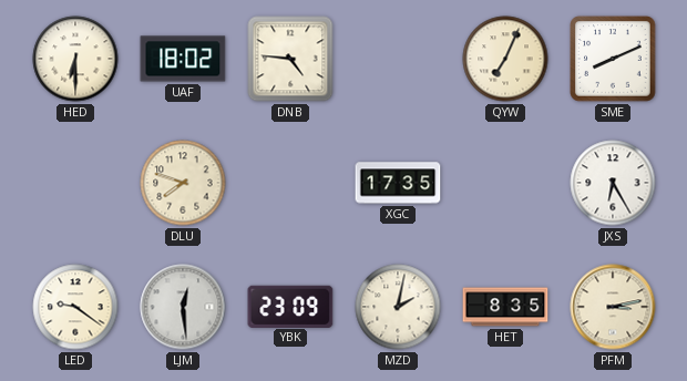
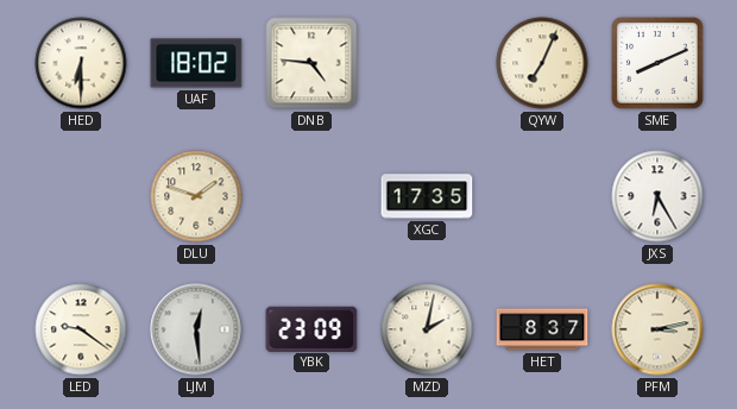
DLU: 7:48 -> 1:48
HET: 8:35 -> 8:37
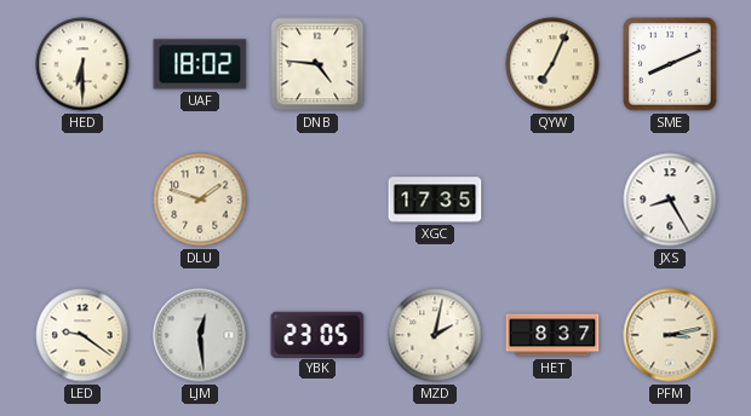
JXS: 6:25 -> 8:25
YBK: 23:09 -> 23:05
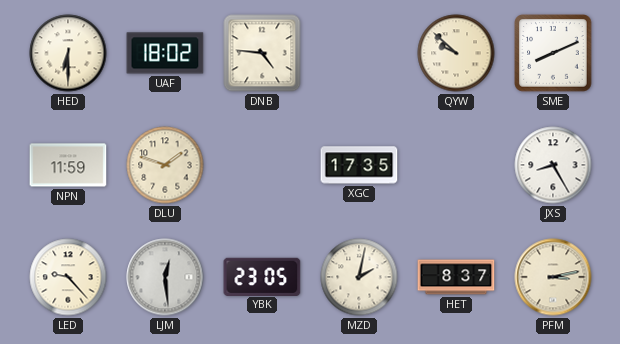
QYW: 7:04 -> 9:52
NPN: none -> 11:59
LED: 9:21 -> 9:23
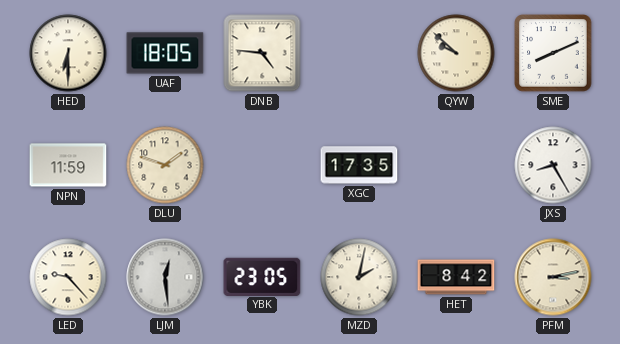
UAF: 18:02 -> 18:05
HET: 8:37 -> 8:42
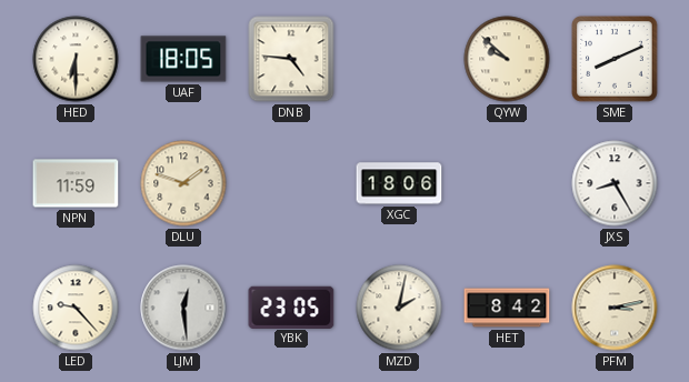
XGC: 17:35 -> 18:06
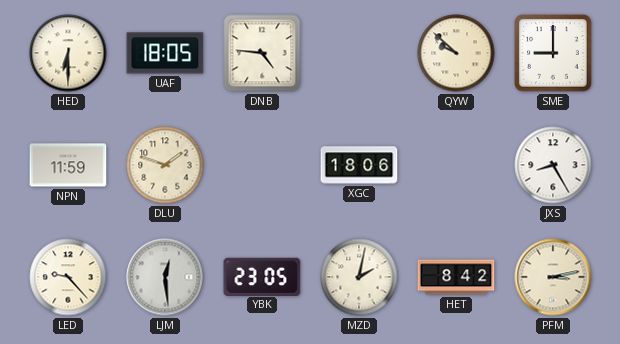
SME: 8:11 -> 9:00
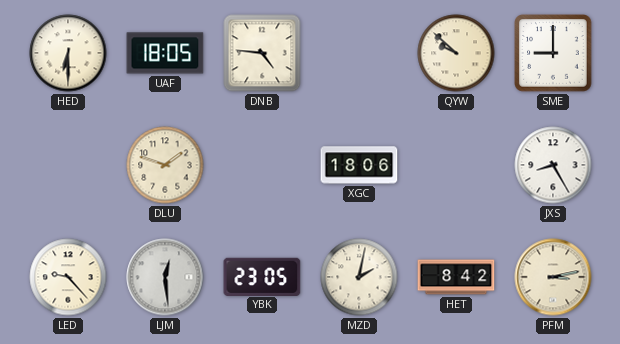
NPN: 11:59 -> none
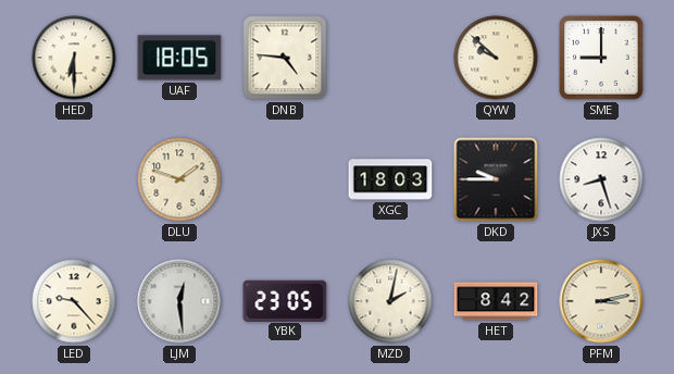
XGC: 18:06 -> 18:03
DKD: none -> 9:45
JXS: 8:25 -> 8:27
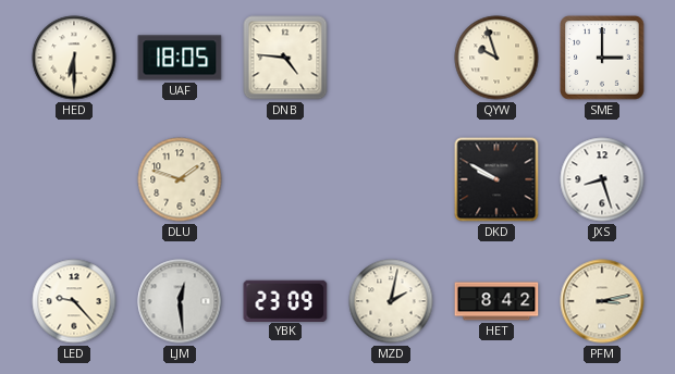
QYW: 9:52 -> 9:57
SME: 9:00 -> 3:00
XGC: 18:03 -> none
DKD: 9:45 -> 9:50
YBK: 23:05 -> 23:09
